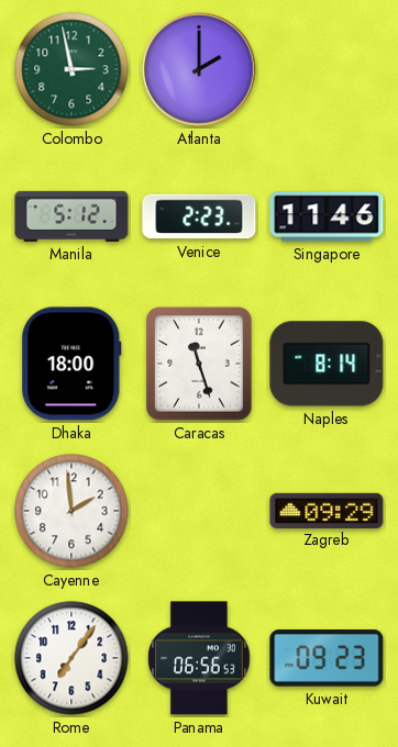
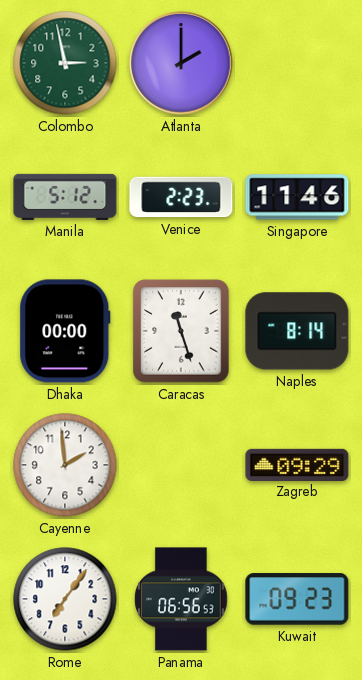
Dhaka: 18:00 -> 00:00
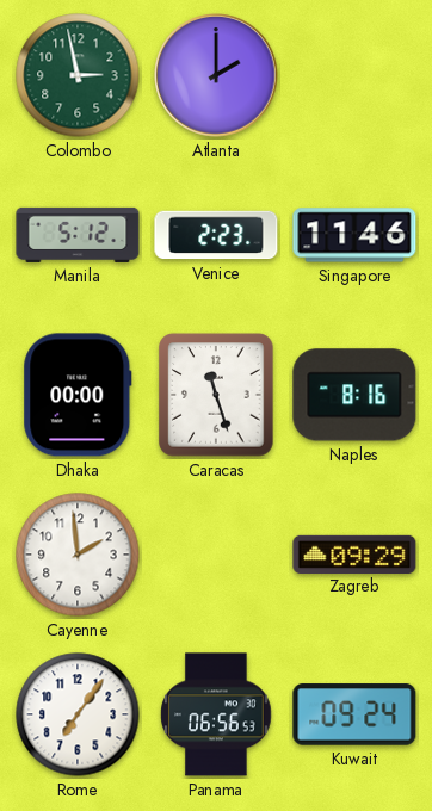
Naples: 8:14 -> 8:16
Kuwait: 09:23 -> 09:24
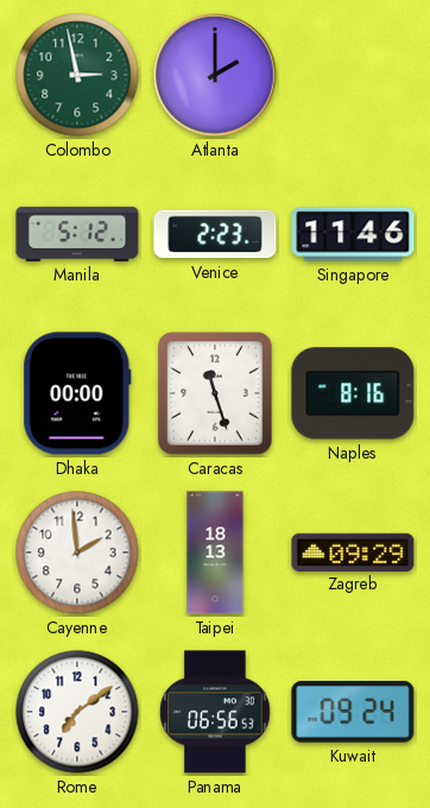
Taipei: none -> 18:13
Rome: 7:06 -> 7:09
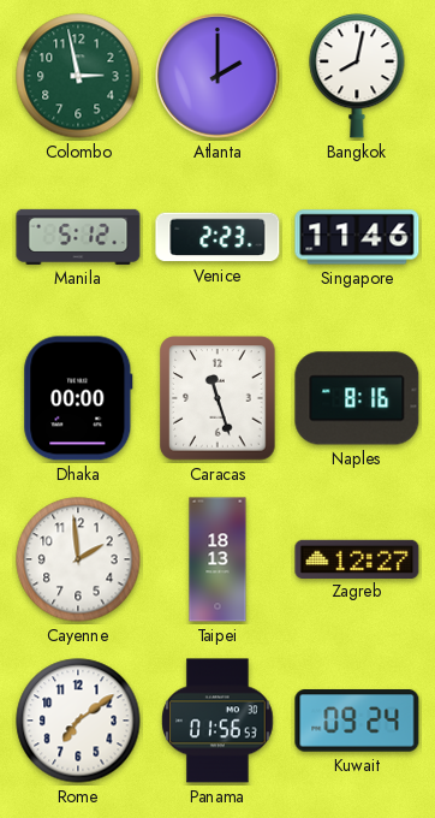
Bangkok: none -> 8:02
Zagreb: 09:29 -> 12:27
Panama: 06:56 -> 01:56
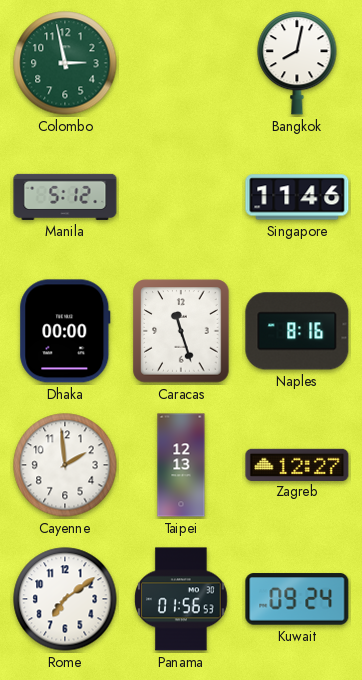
Atlanta: 2:00 -> none
Venice: 2:23 -> none
Taipei: 18:13 -> 12:13
